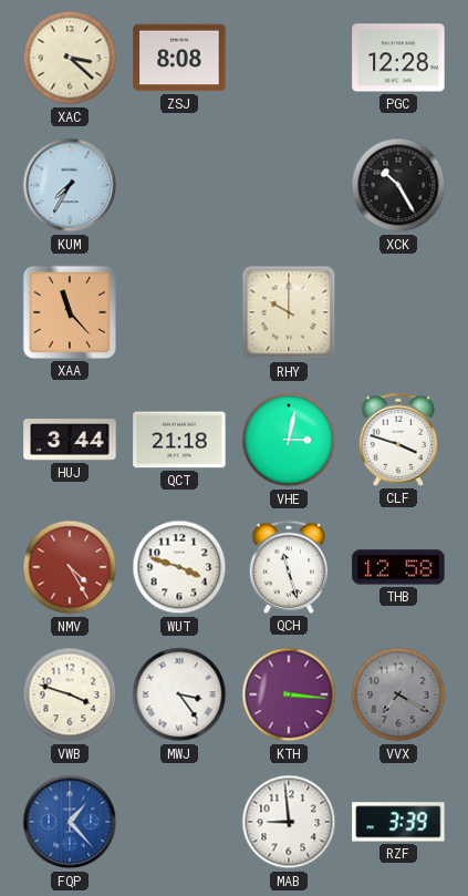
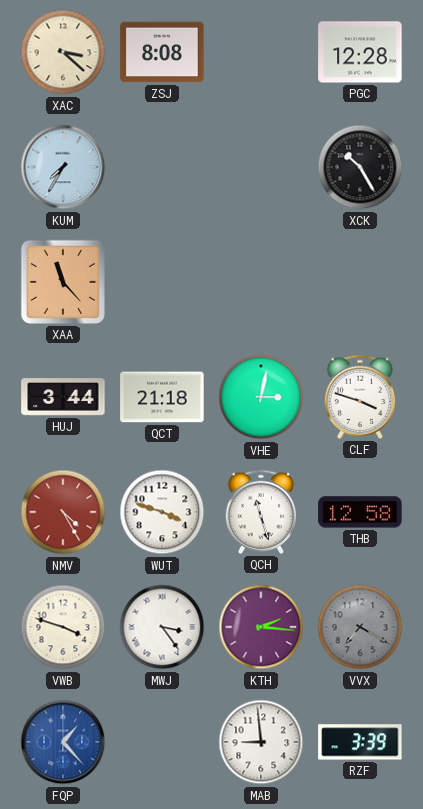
RHY: 10:00 -> none
KTH: 3:16 -> 2:16
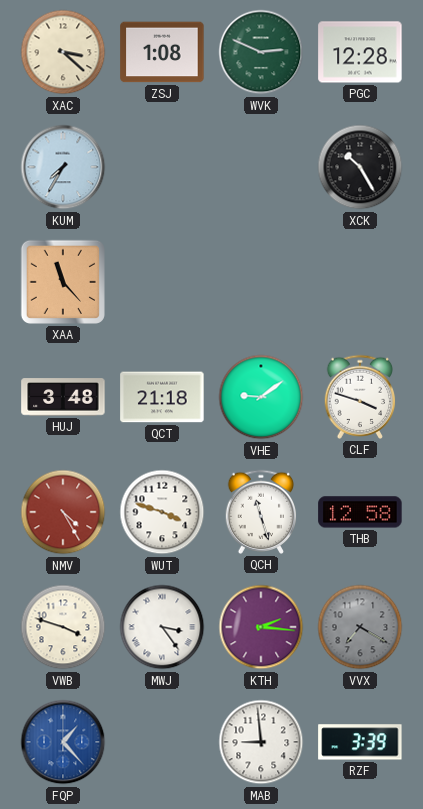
ZSJ: 8:08 -> 1:08
WVK: none -> 2:49
HUJ: 3:44 -> 3:48
VHE: 3:02 -> 9:09
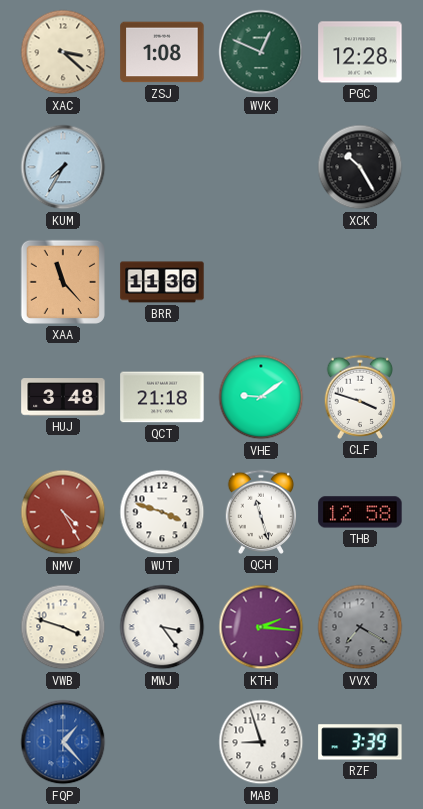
WVK: 2:49 -> 12:49
BRR: none -> 11:36
MAB: 8:59 -> 8:57
